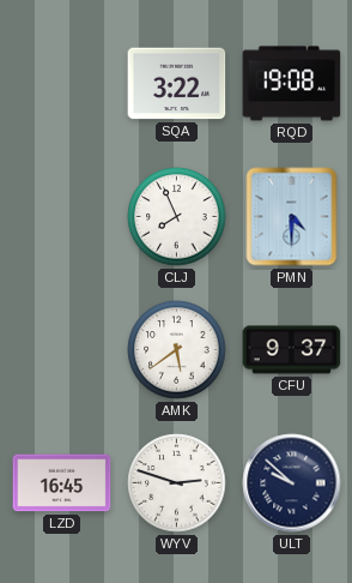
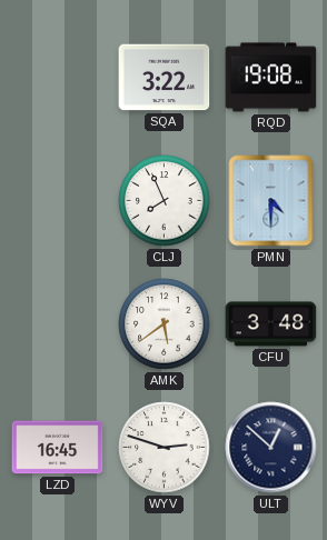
CFU: 9:37 -> 3:48
ULT: 9:52 -> 12:52
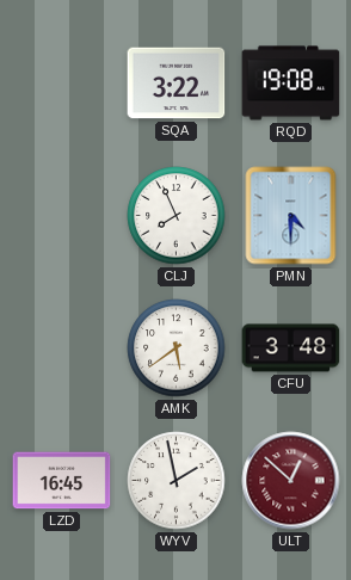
WYV: 2:48 -> 1:58
ULT dial: navy -> burgundy
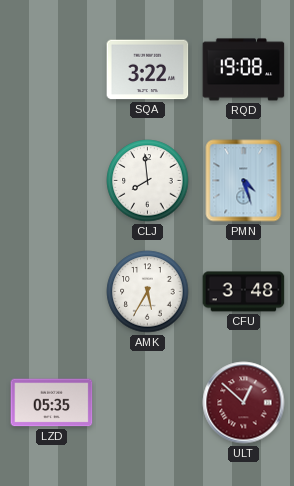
CLJ: 7:56 -> 7:59
PMN: 4:30 -> 4:27
AMK: 5:39 -> 5:35
LZD: 16:45 -> 05:35
WYV: 1:58 -> none
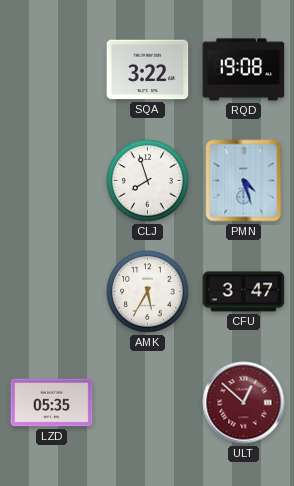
CLJ: 7:59 -> 7:57
CFU: 3:48 -> 3:47
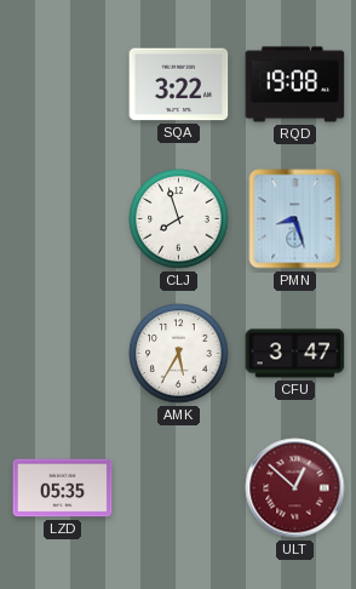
PMN: 4:27 -> 8:27
